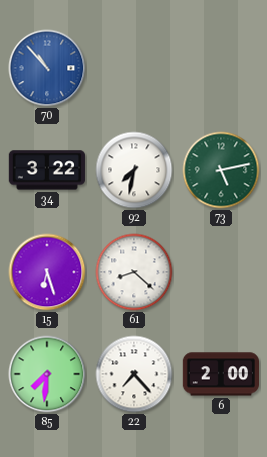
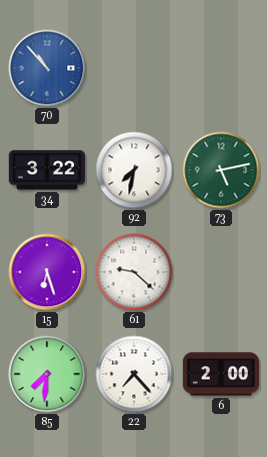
61: 8:22 -> 9:22
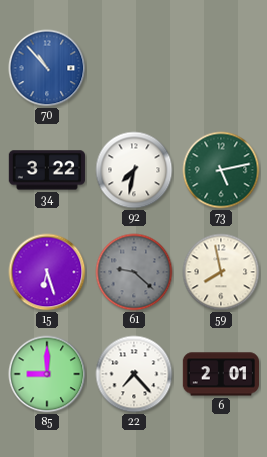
61 dial: white -> grey
59: none -> 7:58
85: 7:31 -> 9:00
6: 2:00 -> 2:01
